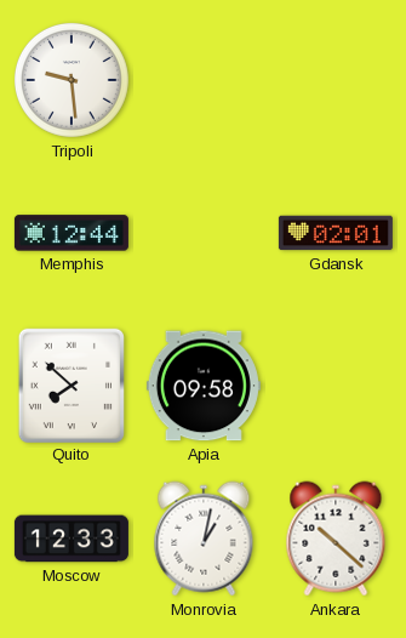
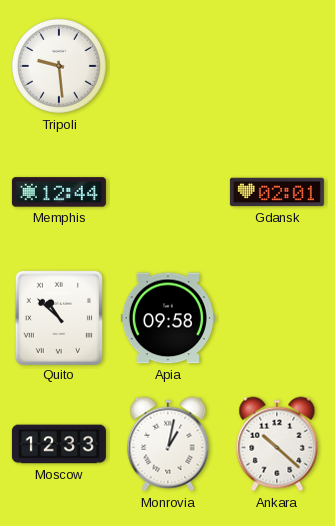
Quito: 7:52 -> 10:52
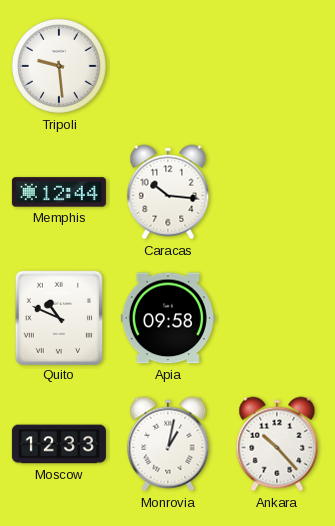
Caracas: none -> 10:16
Gdansk: 02:01 -> none
Quito: 10:52 -> 10:49
Ankara: 10:22 -> 10:23
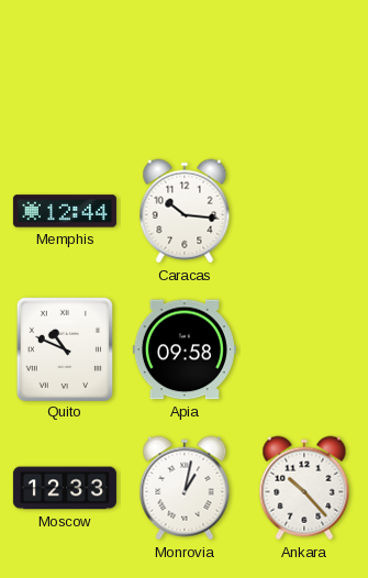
Tripoli: 9:29 -> none
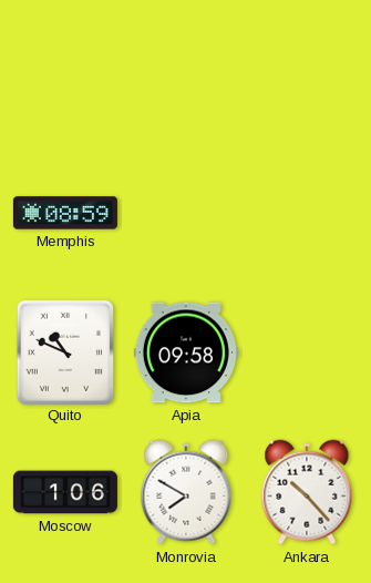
Memphis: 12:44 -> 08:59
Caracas: 10:16 -> none
Moscow: 12:33 -> 1:06
Monrovia: 1:02 -> 7:50
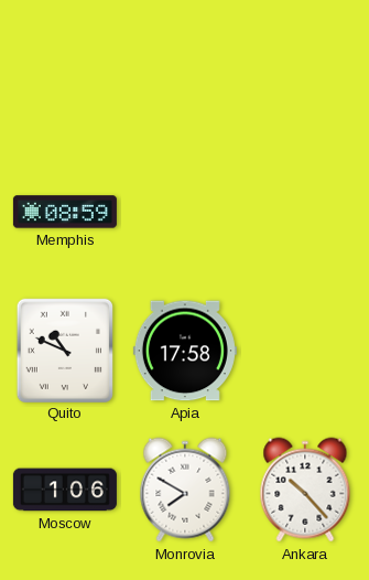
Apia: 09:58 -> 17:58
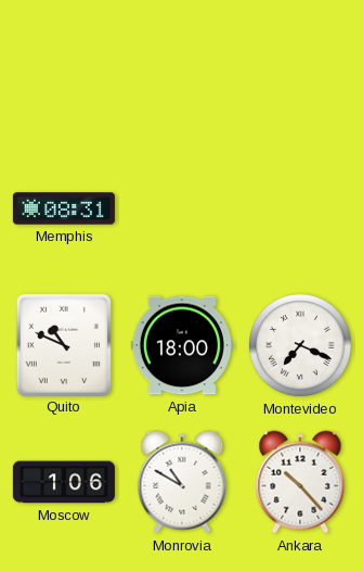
Memphis: 08:59 -> 08:31
Apia: 17:58 -> 18:00
Montevideo: none -> 7:19
Monrovia: 7:50 -> 10:50
